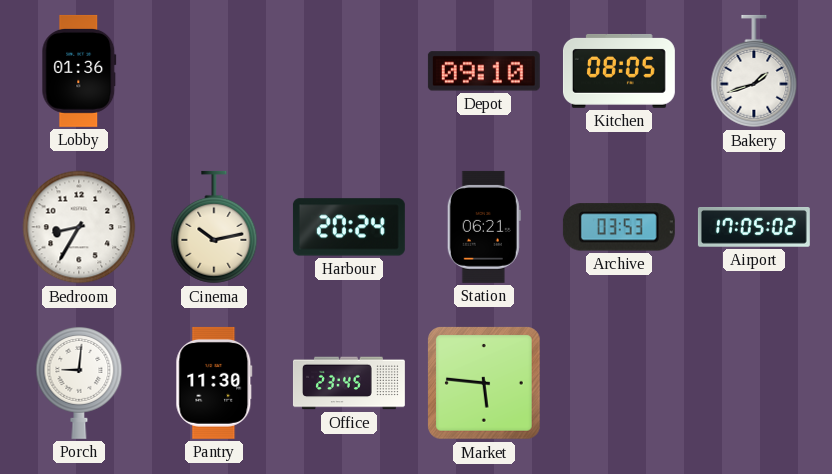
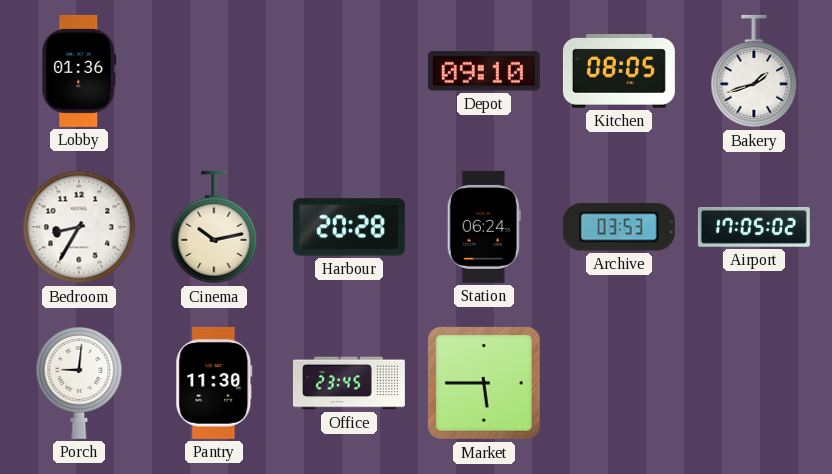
Harbour: 20:24 -> 20:28
Station: 06:21 -> 06:24
Market: 5:46 -> 5:45
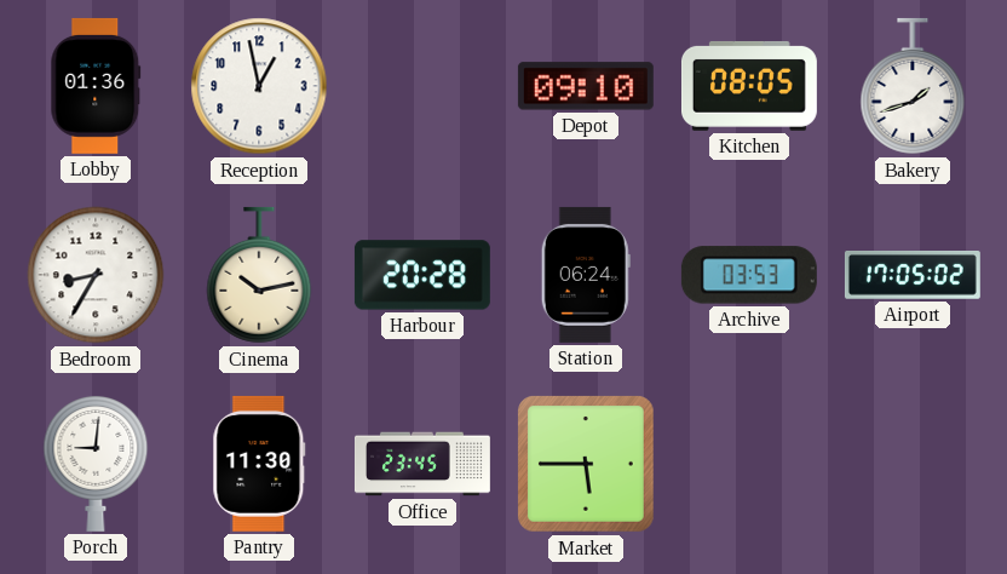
Reception: none -> 12:58
